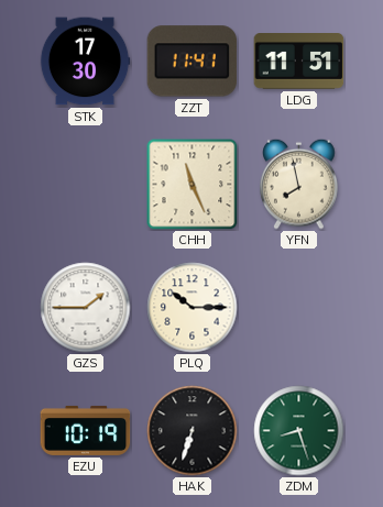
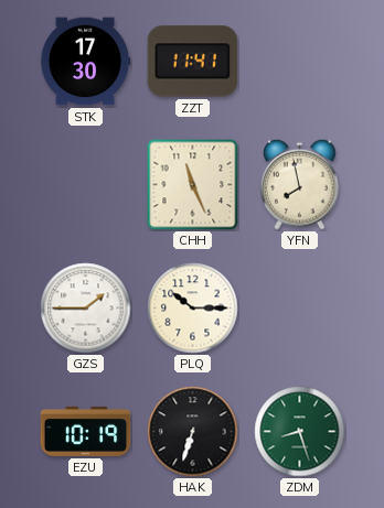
LDG: 11:51 -> none
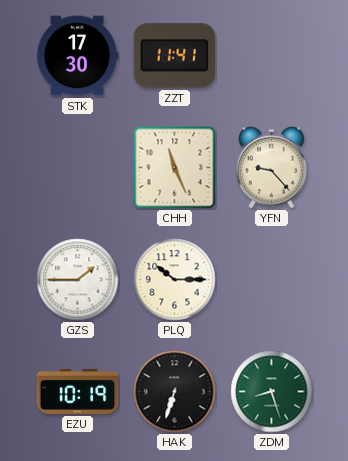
YFN: 7:58 -> 9:23
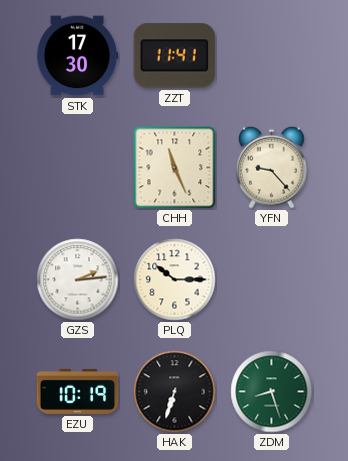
GZS: 1:45 -> 2:14
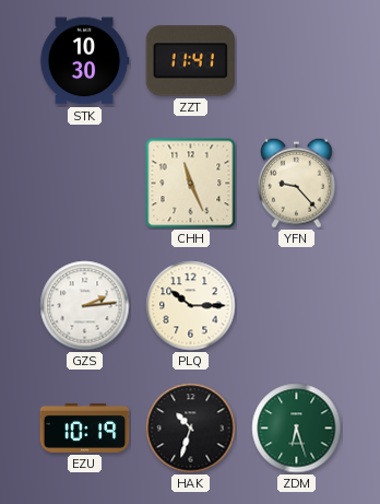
STK: 17:30 -> 10:30
HAK: 6:33 -> 10:33
ZDM: 8:27 -> 6:27
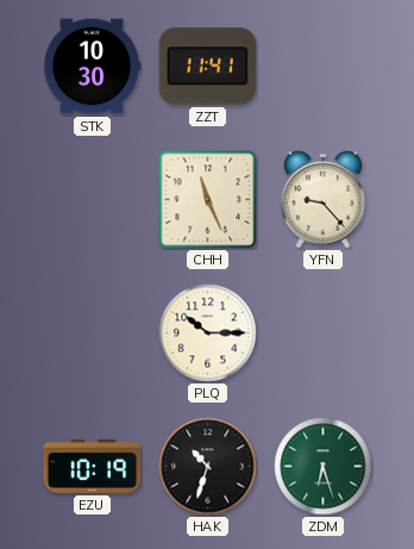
GZS: 2:14 -> none
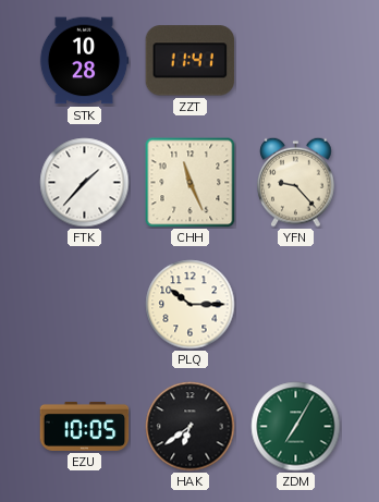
STK: 10:30 -> 10:28
FTK: none -> 1:37
EZU: 10:19 -> 10:05
HAK: 10:33 -> 6:39
ZDM: 6:27 -> 7:05
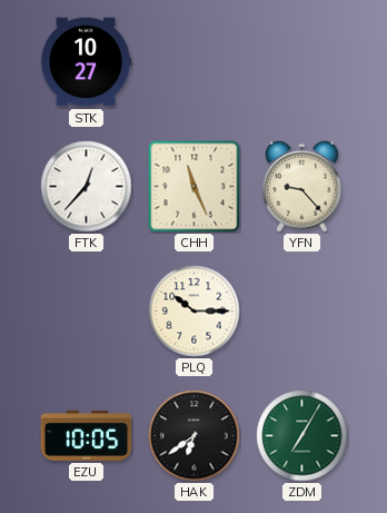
STK: 10:28 -> 10:27
ZZT: 11:41 -> none
FTK: 1:37 -> 12:37
